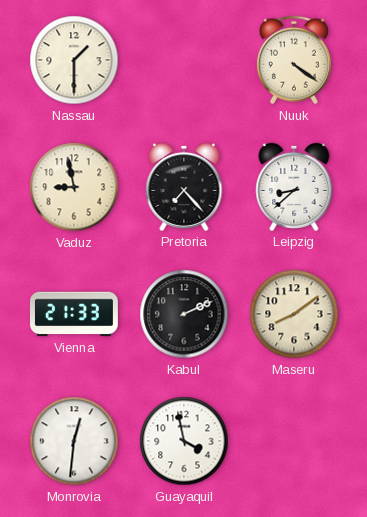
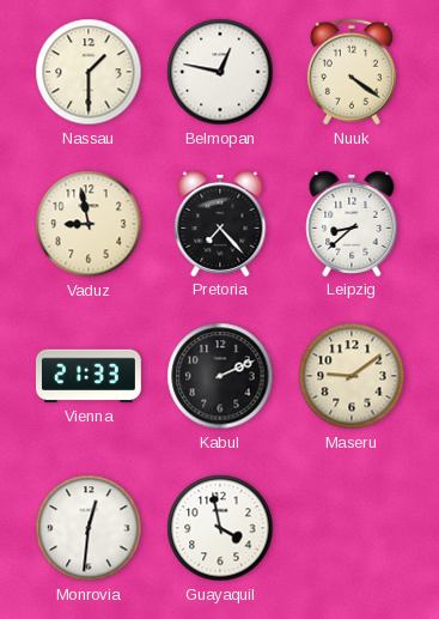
Belmopan: none -> 12:47
Maseru: 8:09 -> 9:09
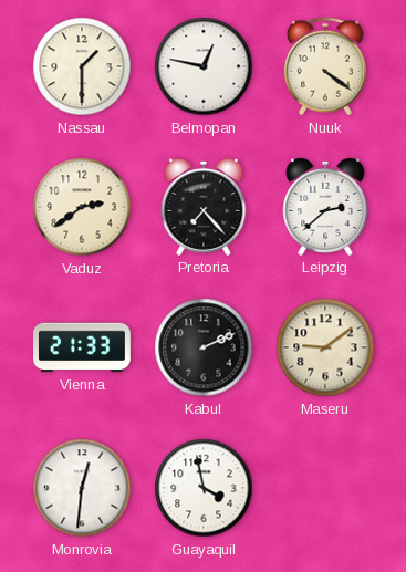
Vaduz: 8:58 -> 2:39
Leipzig: 8:38 -> 2:38
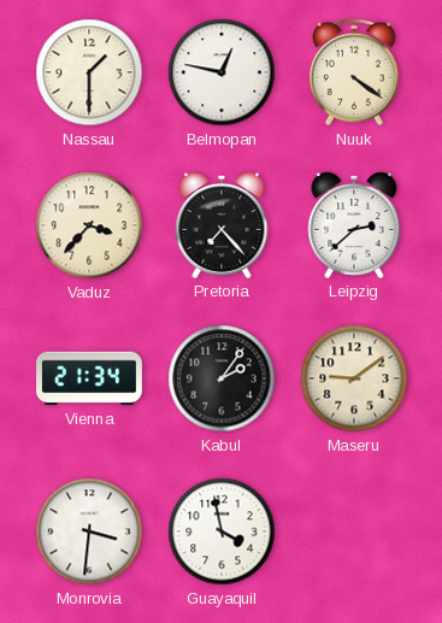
Vaduz: 2:39 -> 3:37
Vienna: 21:33 -> 21:34
Kabul: 2:11 -> 2:06
Monrovia: 12:31 -> 3:31
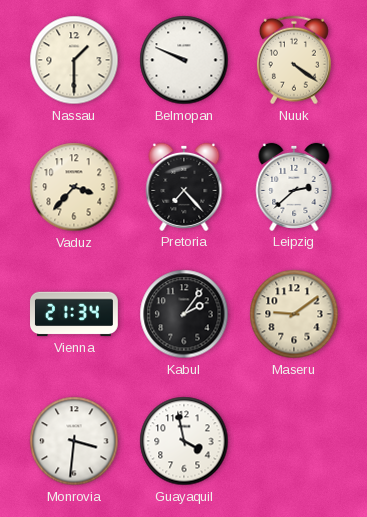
Belmopan: 12:47 -> 9:49
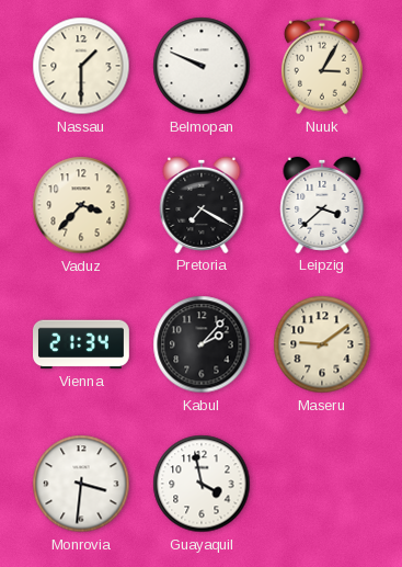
Nuuk: 4:21 -> 3:05
Pretoria: 7:23 -> 7:20
Leipzig: 2:38 -> 3:38
Kabul: 2:06 -> 2:07
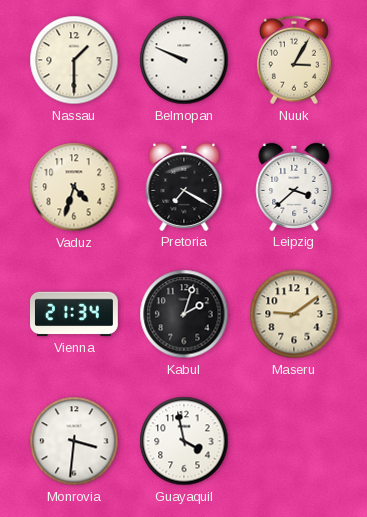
Vaduz: 3:37 -> 4:33
Kabul: 2:07 -> 2:03
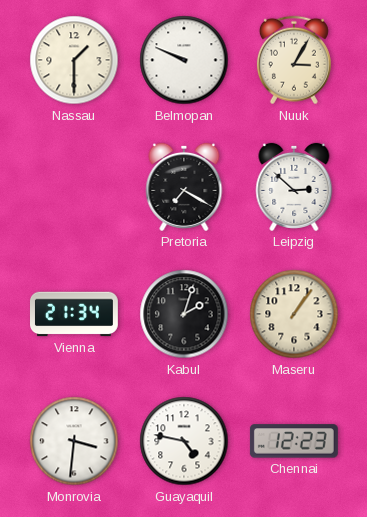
Vaduz: 4:33 -> none
Leipzig: 3:38 -> 2:52
Maseru: 9:09 -> 1:06
Guayaquil: 3:58 -> 4:47
Chennai: none -> 12:23
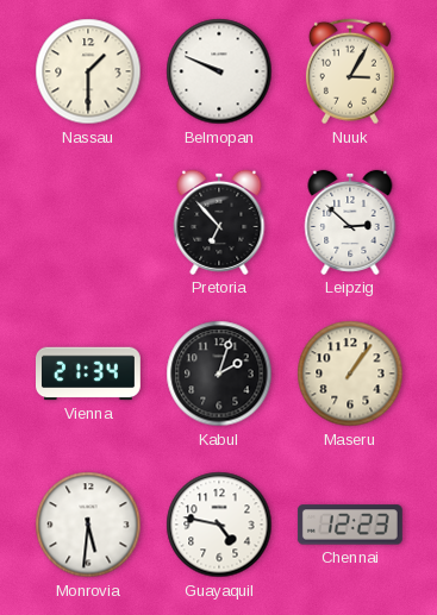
Pretoria: 7:20 -> 6:53
Monrovia: 3:31 -> 5:31
